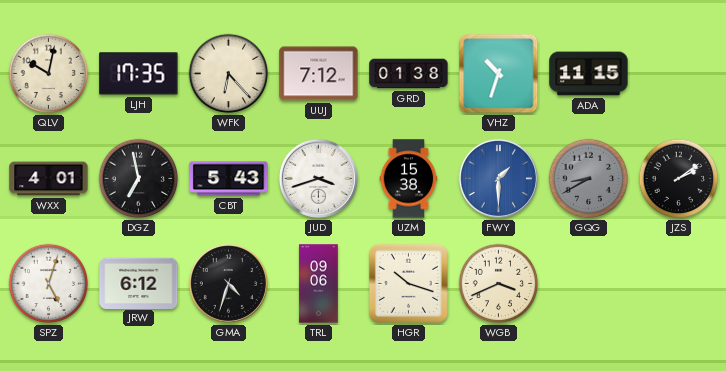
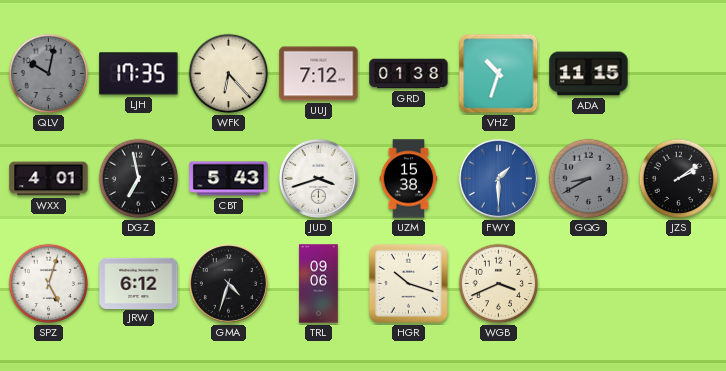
QLV dial: cream -> grey
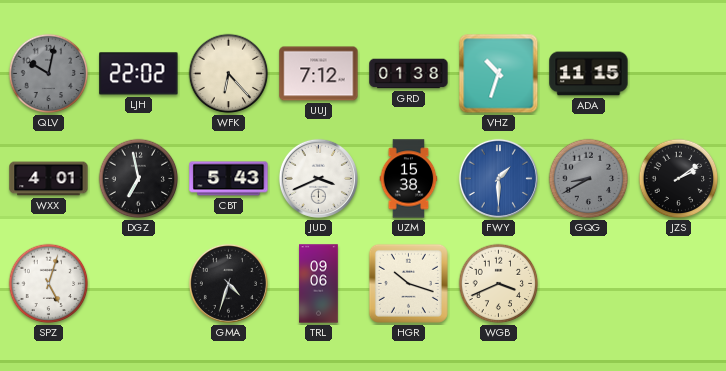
LJH: 17:35 -> 22:02
JUD: 3:42 -> 3:41
JRW: 6:12 -> none
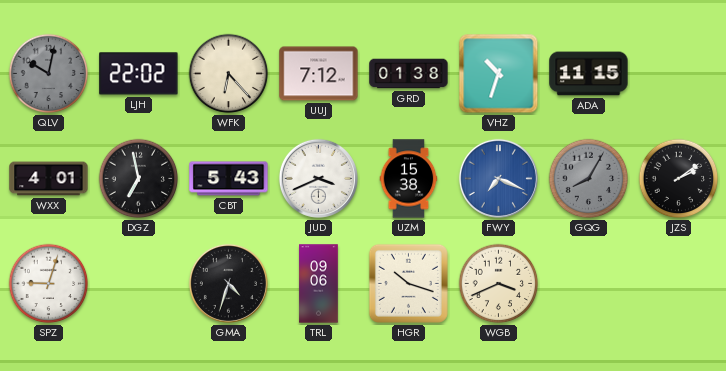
FWY: 1:30 -> 7:19
GQG: 8:40 -> 8:05
SPZ: 5:03 -> 9:03
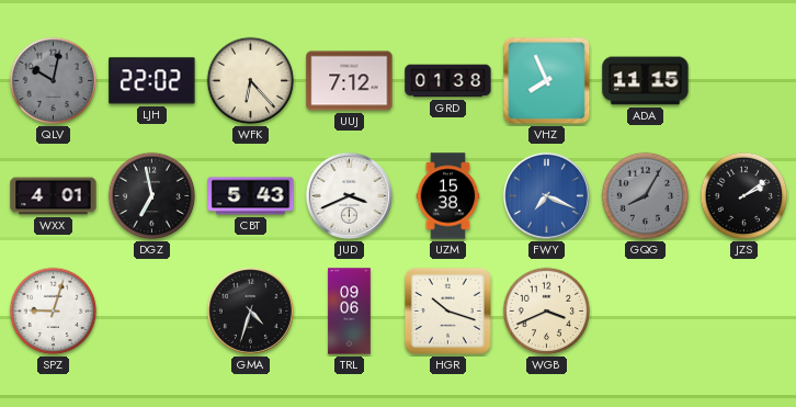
VHZ: 10:33 -> 7:56
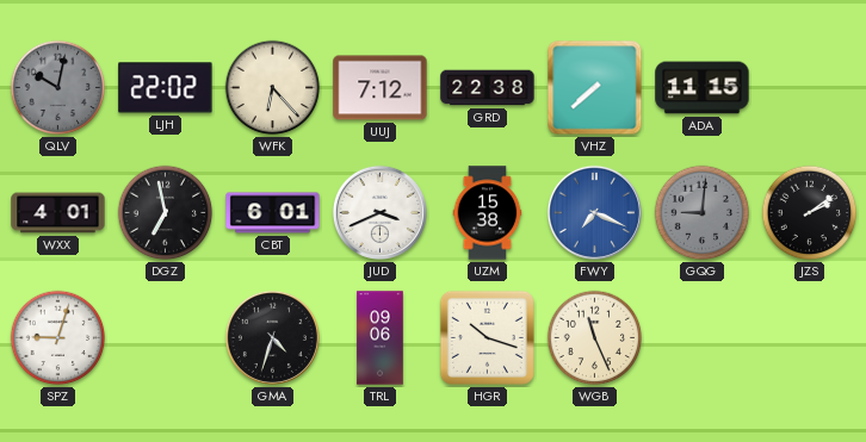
GRD: 01:38 -> 22:38
VHZ: 7:56 -> 7:38
CBT: 5:43 -> 6:01
GQG: 8:05 -> 9:01
WGB: 3:41 -> 11:26
